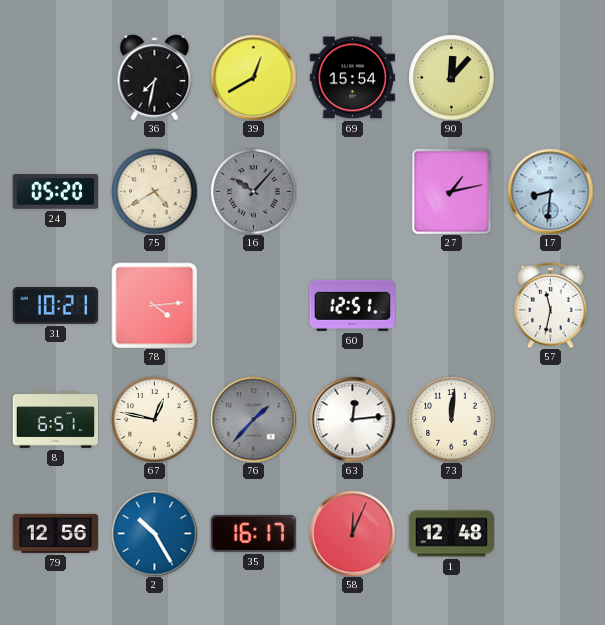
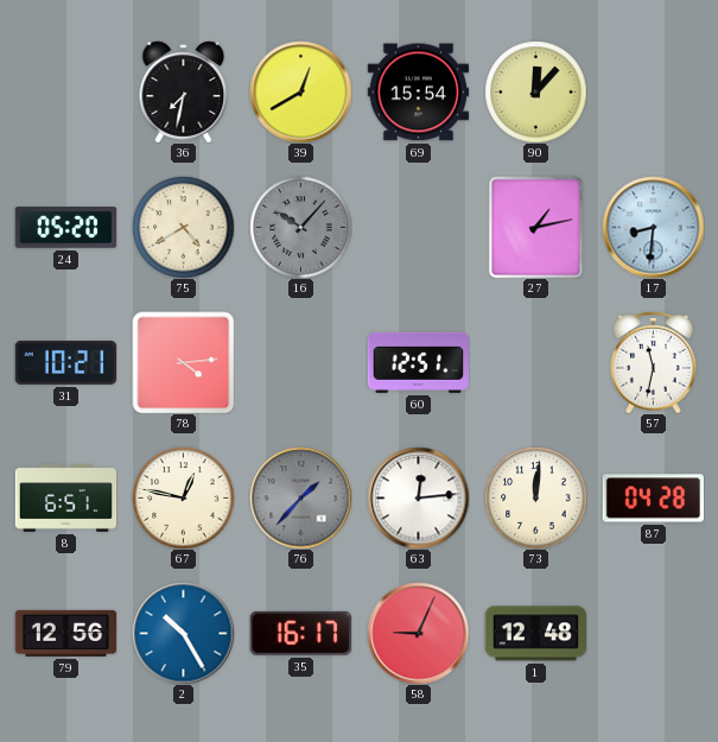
87: none -> 04:28
58: 12:04 -> 9:04
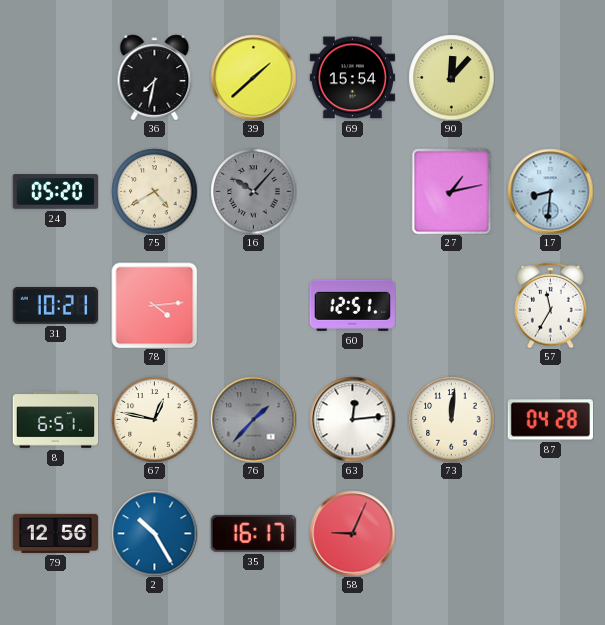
39: 12:40 -> 1:38
57: 11:32 -> 11:35
1: 12:48 -> none
